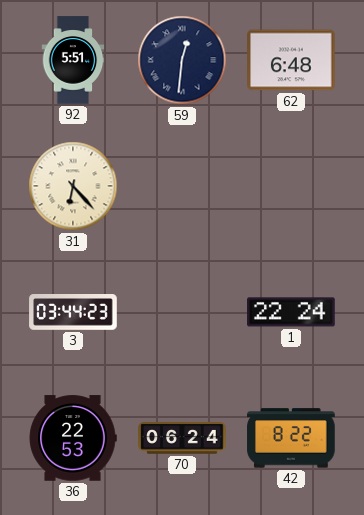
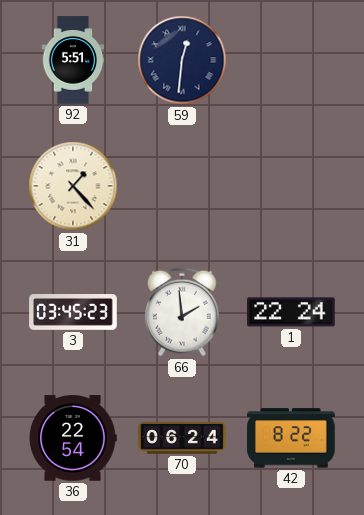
62: 6:48 -> none
31: 6:23 -> 1:23
3: 03:44 -> 03:45
66: none -> 1:59
36: 22:53 -> 22:54
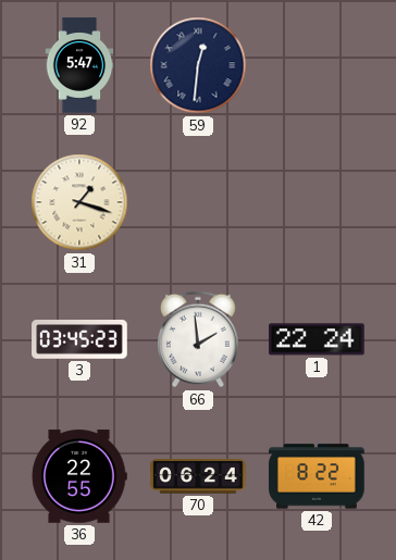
92: 5:51 -> 5:47
31: 1:23 -> 1:18
36: 22:54 -> 22:55
